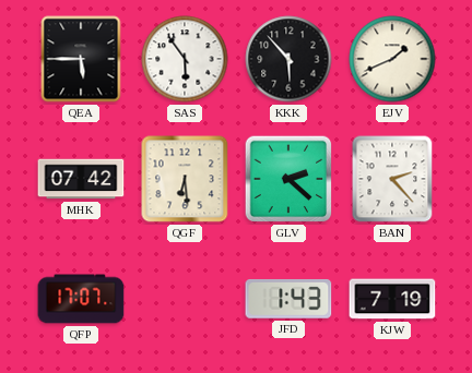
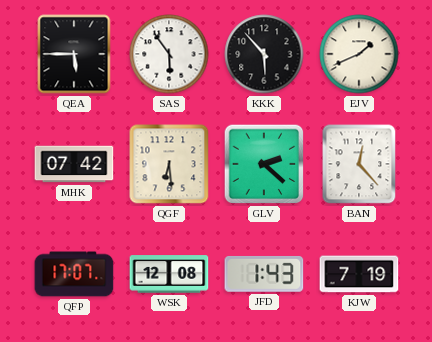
BAN: 2:23 -> 12:23
WSK: none -> 12:08
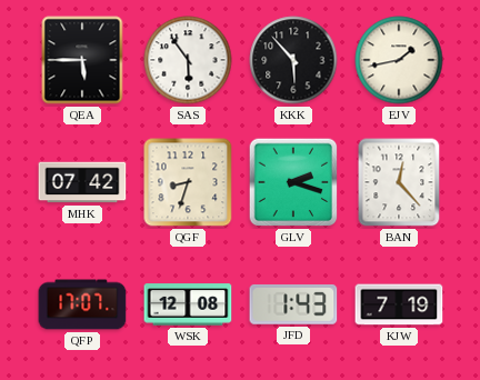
EJV: 1:41 -> 1:43
QGF: 6:29 -> 8:33
GLV: 2:22 -> 2:18
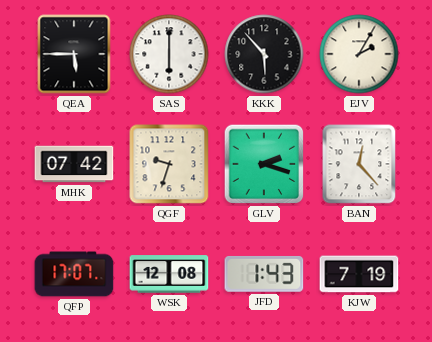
SAS: 5:54 -> 6:00
EJV: 1:43 -> 2:05
QGF: 8:33 -> 9:33
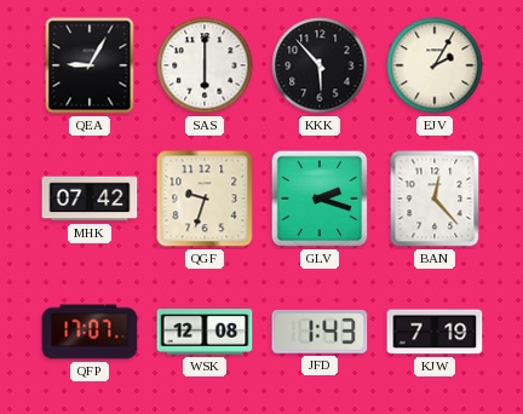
QEA: 5:45 -> 9:05
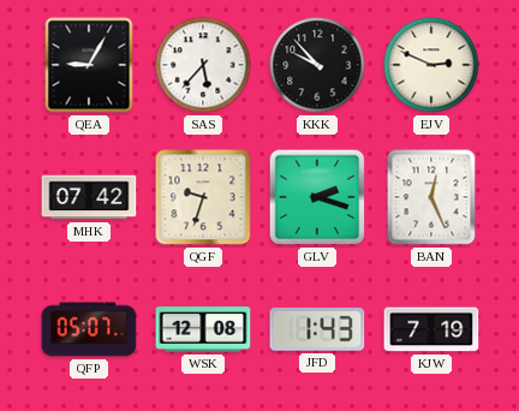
SAS: 6:00 -> 5:37
KKK: 5:53 -> 9:53
EJV: 2:05 -> 2:49
BAN: 12:23 -> 12:26
QFP: 17:07 -> 05:07
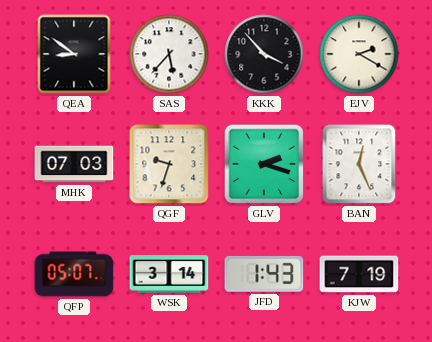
QEA: 9:05 -> 8:51
KKK: 9:53 -> 3:53
EJV: 2:49 -> 2:20
MHK: 07:42 -> 07:03
WSK: 12:08 -> 3:14
